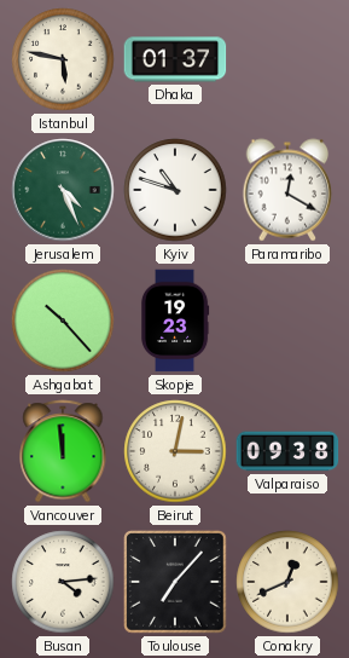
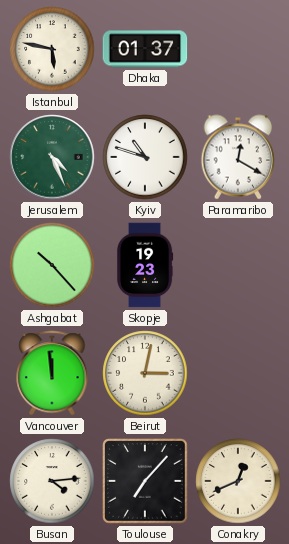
Valparaiso: 09:38 -> none
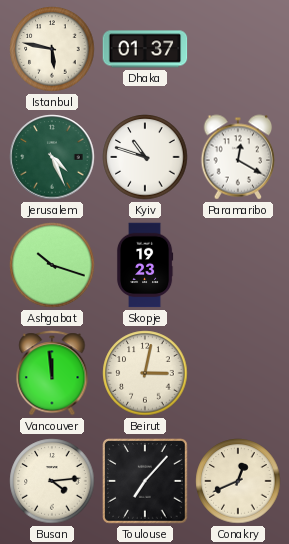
Ashgabat: 10:23 -> 10:18
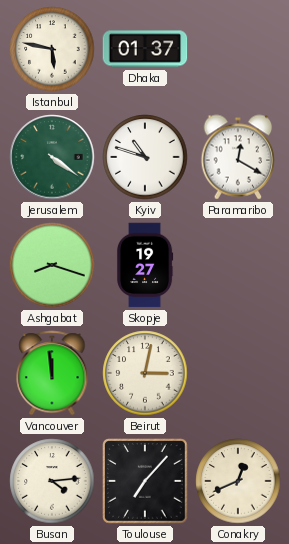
Jerusalem: 4:26 -> 4:21
Ashgabat: 10:18 -> 8:18
Skopje: 19:23 -> 19:27
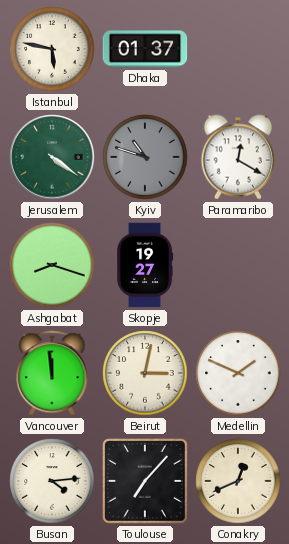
Kyiv dial: white -> grey
Medellin: none -> 1:49
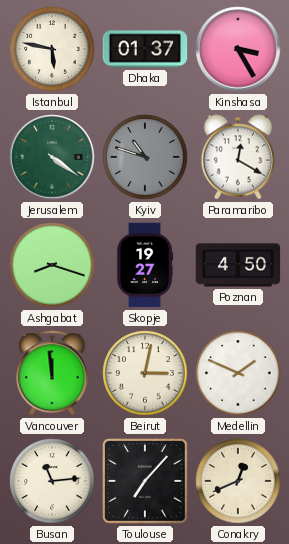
Kinshasa: none -> 3:25
Poznan: none -> 4:50
Busan: 4:14 -> 11:14
